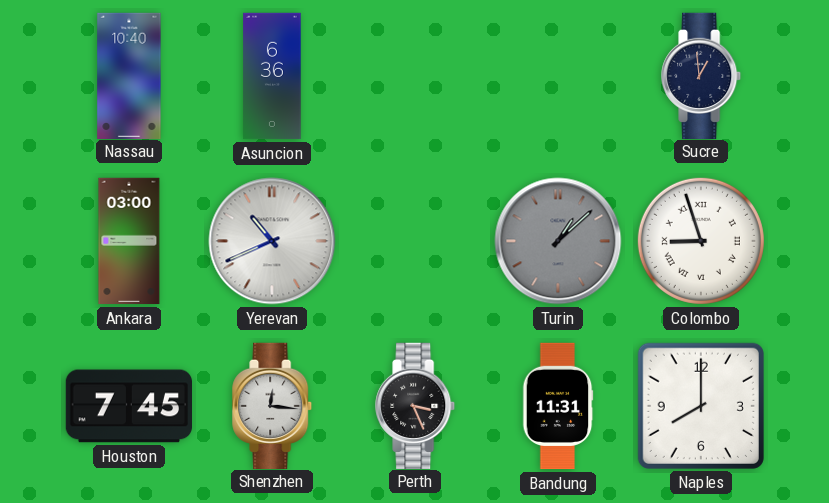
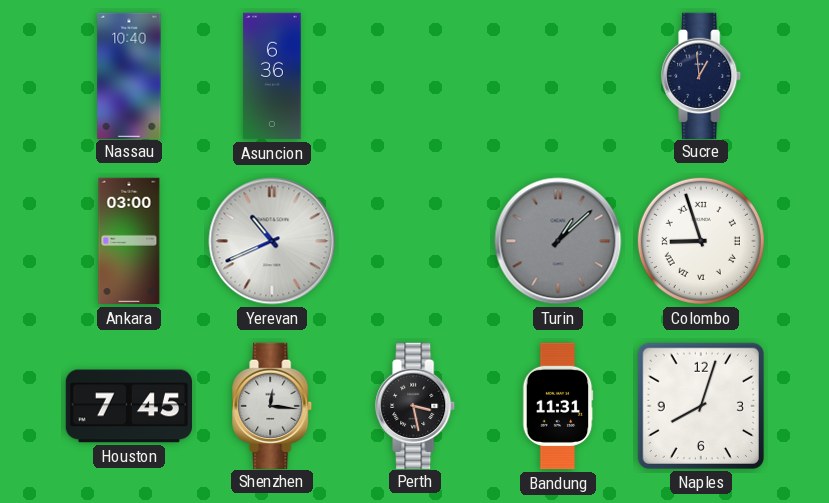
Perth: 3:26 -> 3:28
Naples: 8:00 -> 8:03
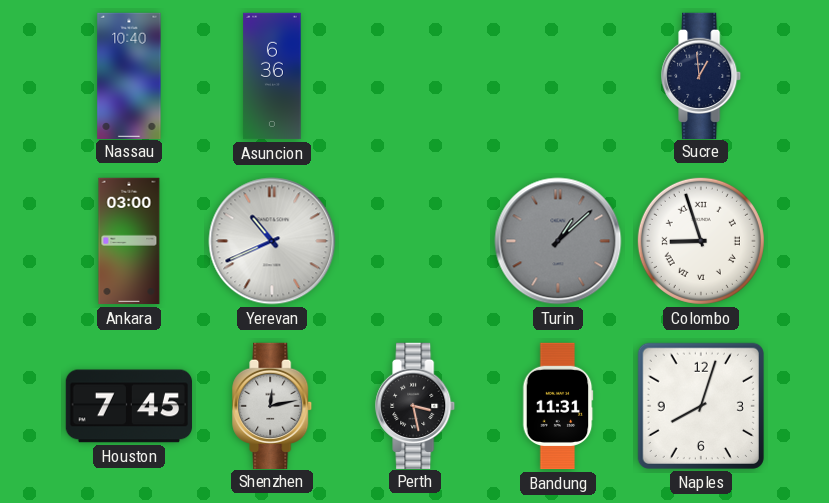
Shenzhen: 12:16 -> 12:13
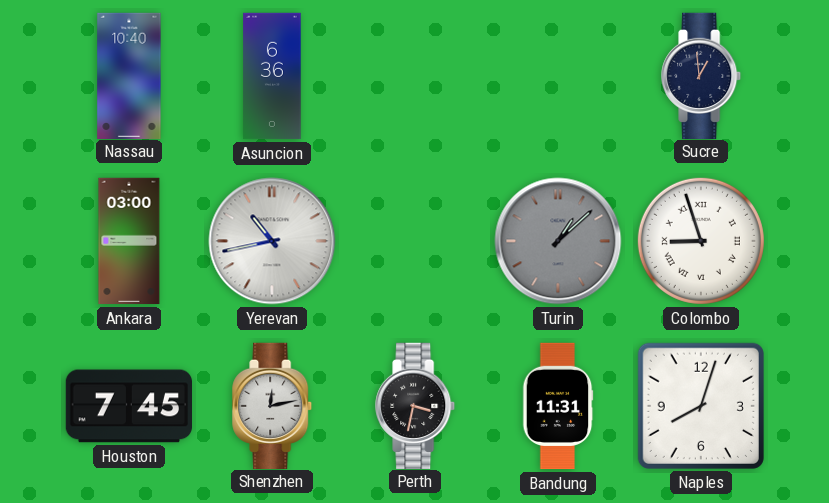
Yerevan: 10:41 -> 10:43
Perth: 3:28 -> 3:32
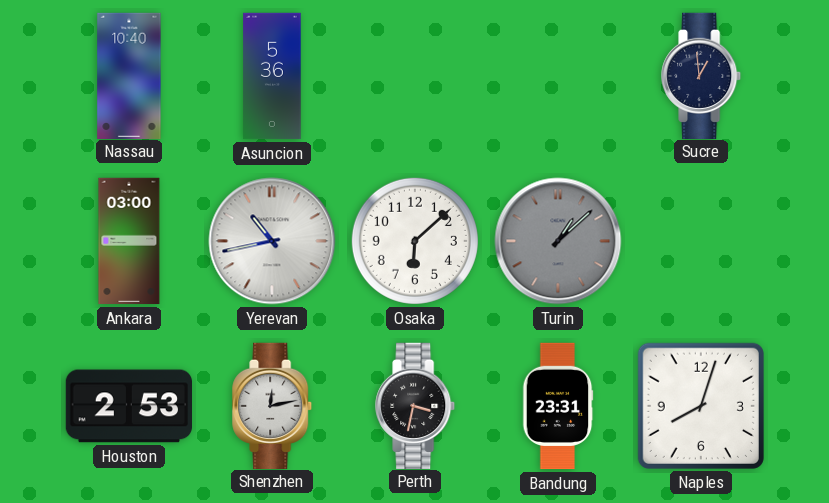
Asuncion: 6:36 -> 5:36
Osaka: none -> 6:08
Colombo: 8:57 -> none
Houston: 7:45 -> 2:53
Bandung: 11:31 -> 23:31
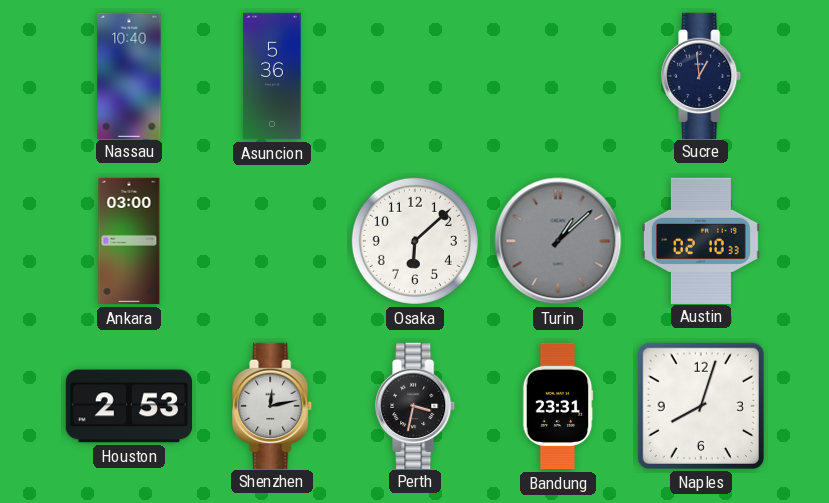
Yerevan: 10:43 -> none
Austin: none -> 02:10
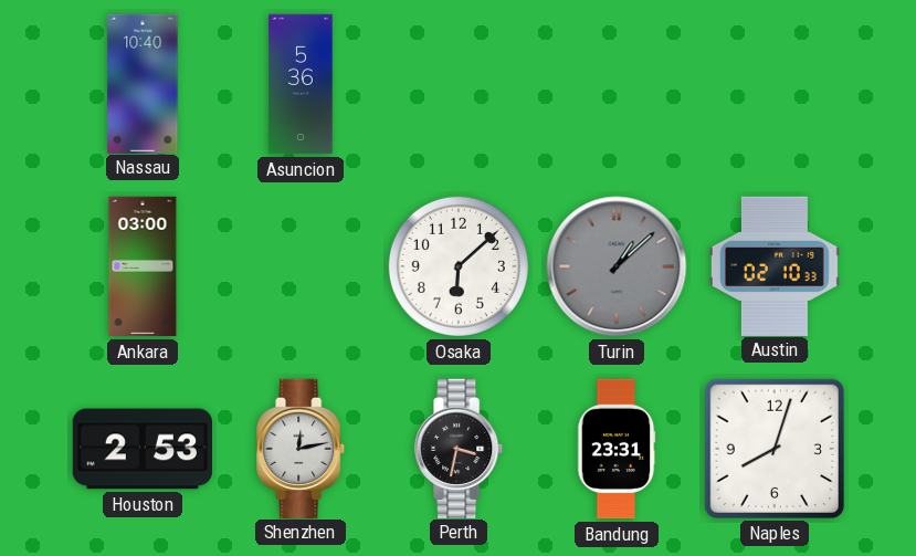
Sucre: 12:59 -> none
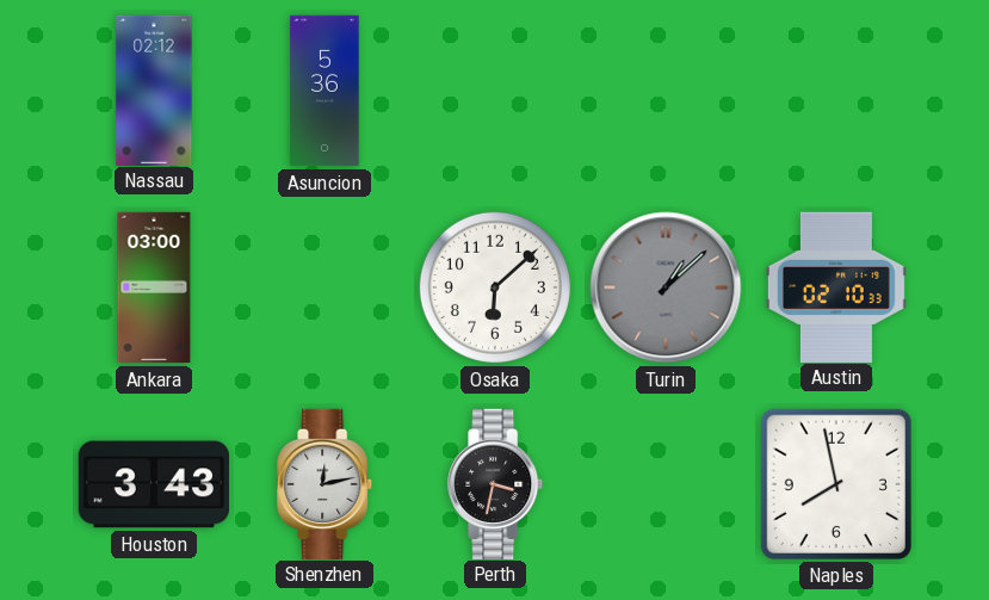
Nassau: 10:40 -> 02:12
Houston: 2:53 -> 3:43
Bandung: 23:31 -> none
Naples: 8:03 -> 7:58
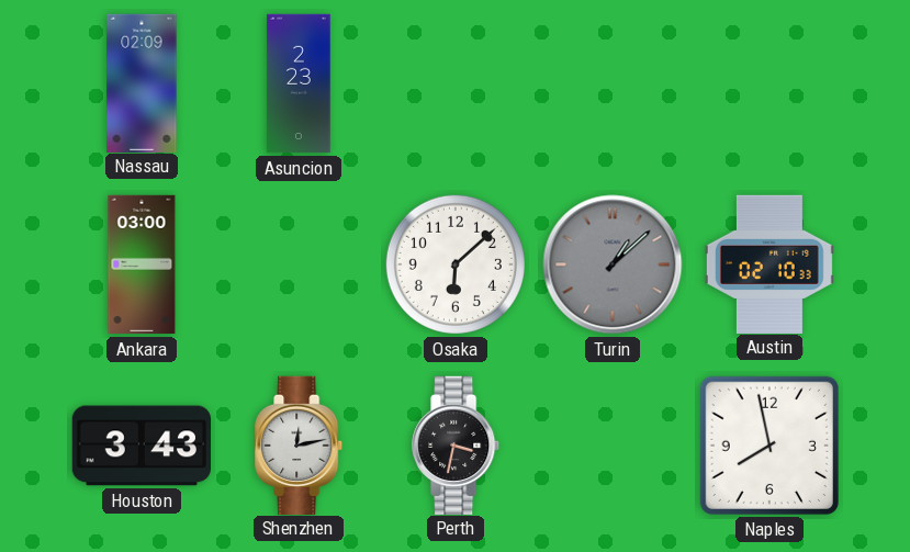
Nassau: 02:12 -> 02:09
Asuncion: 5:36 -> 2:23
